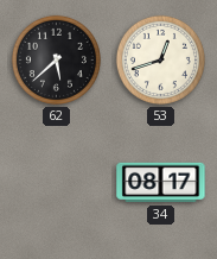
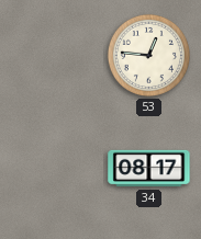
62: 5:38 -> none
53: 12:42 -> 12:46
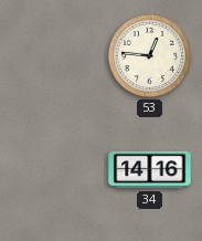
34: 08:17 -> 14:16
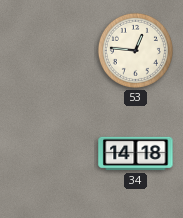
34: 14:16 -> 14:18
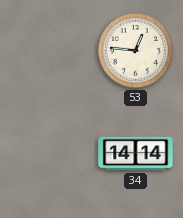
34: 14:18 -> 14:14
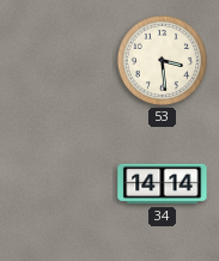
53: 12:46 -> 3:29
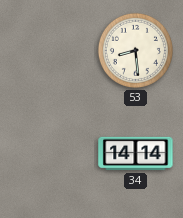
53: 3:29 -> 8:29
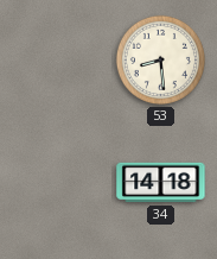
34: 14:14 -> 14:18
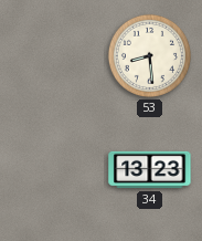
34: 14:18 -> 13:23
